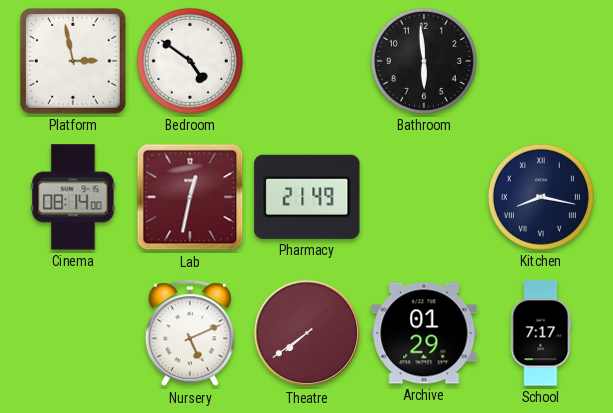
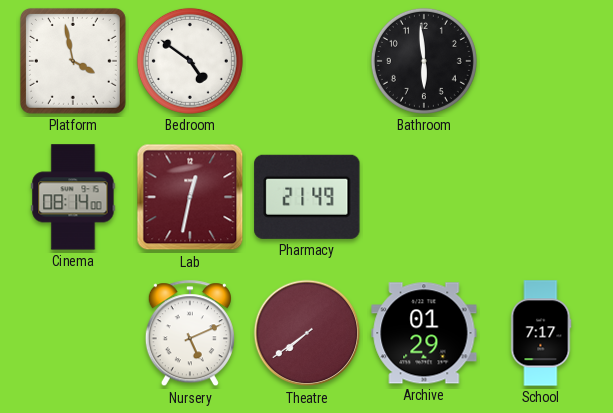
Platform: 2:58 -> 3:58
Kitchen: 8:17 -> none
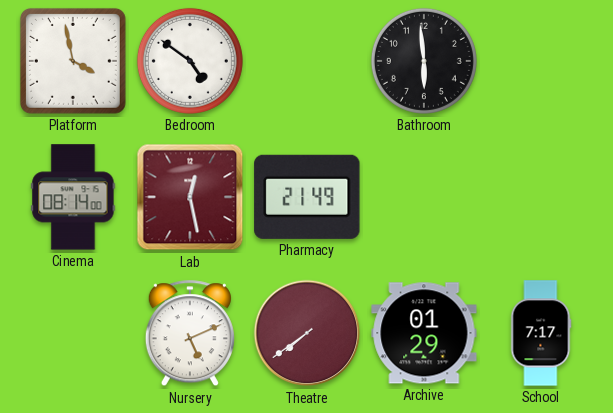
Lab: 12:32 -> 12:28
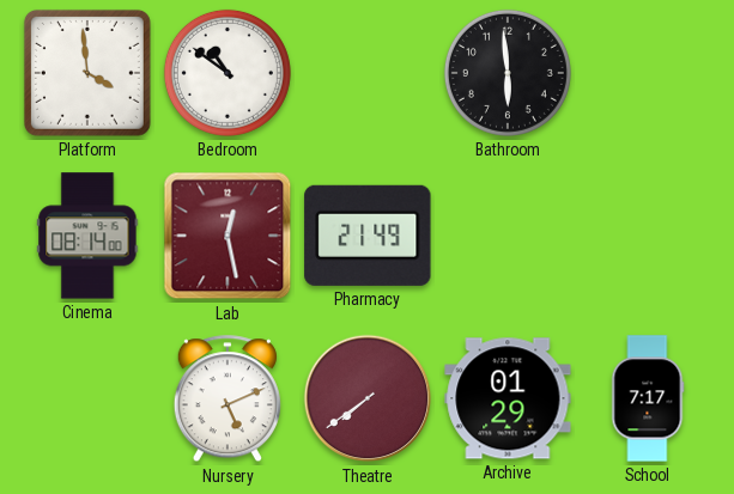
Platform: 3:58 -> 3:59
Bedroom: 4:51 -> 10:51
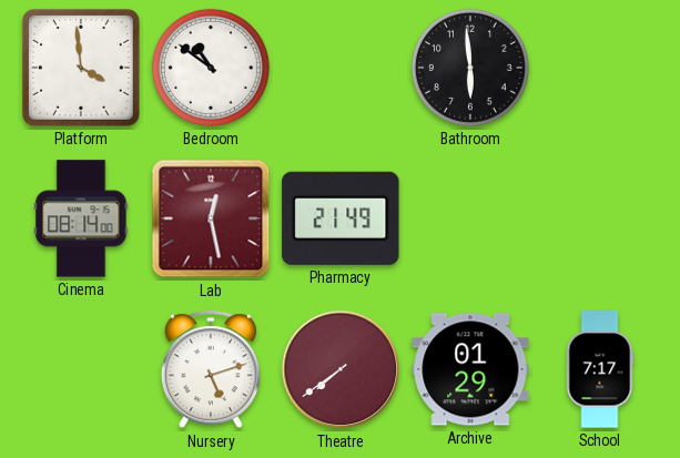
Nursery: 5:11 -> 5:12
